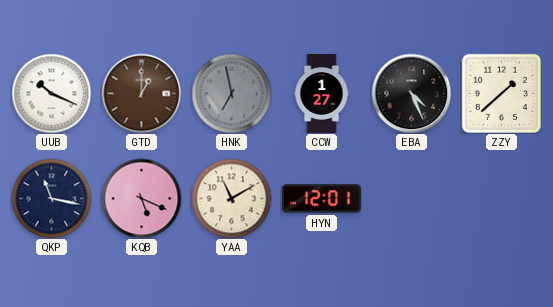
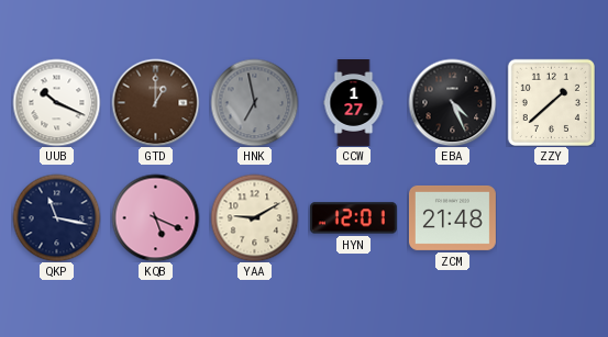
YAA: 11:10 -> 9:10
ZCM: none -> 21:48
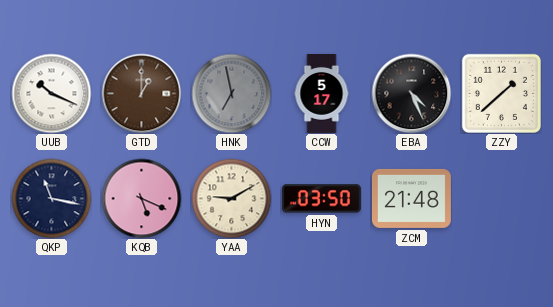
CCW: 1:27 -> 5:17
HYN: 12:01 -> 03:50
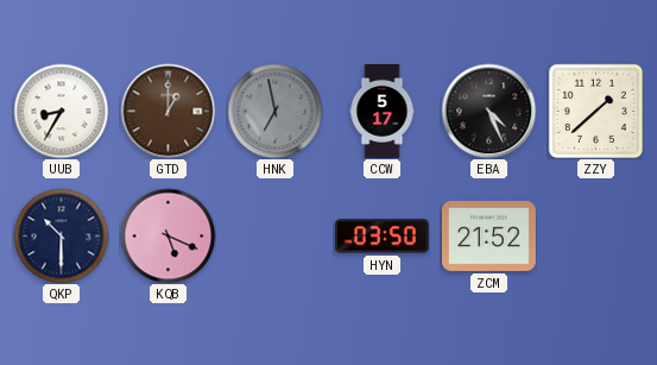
UUB: 10:19 -> 8:35
QKP: 11:17 -> 10:30
YAA: 9:10 -> none
ZCM: 21:48 -> 21:52
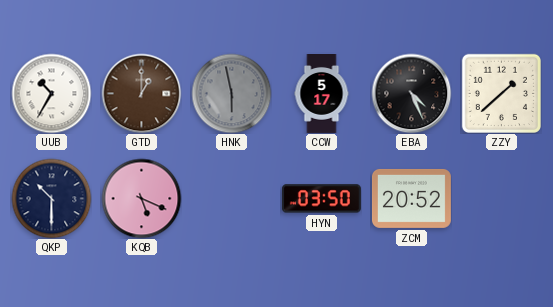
UUB: 8:35 -> 10:35
HNK: 6:58 -> 5:58
ZCM: 21:52 -> 20:52
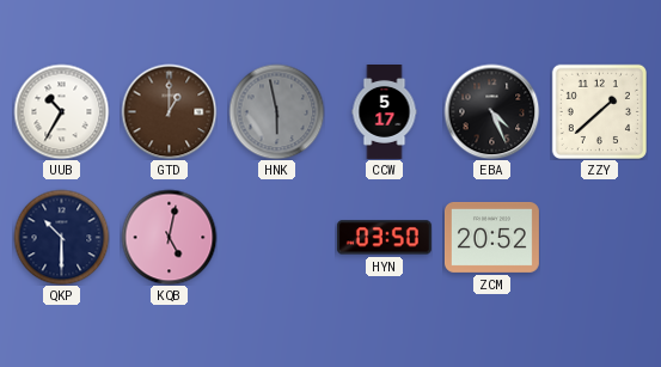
KQB: 5:19 -> 5:02
